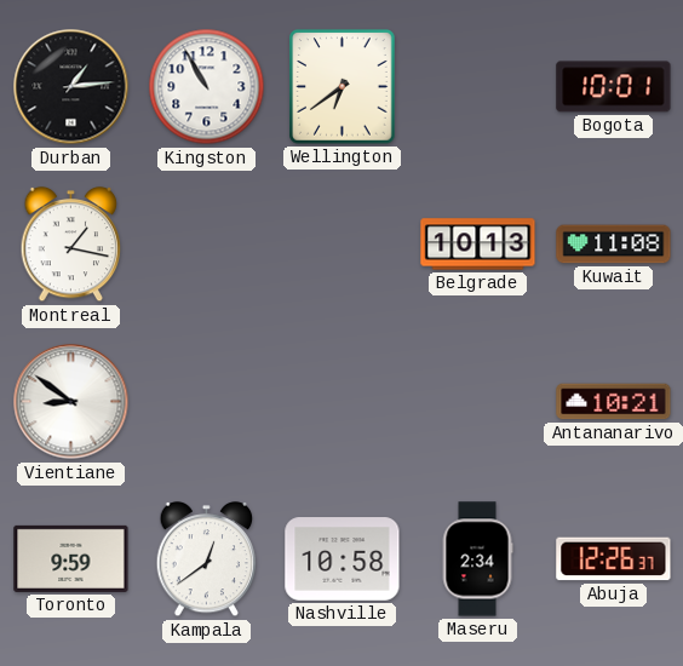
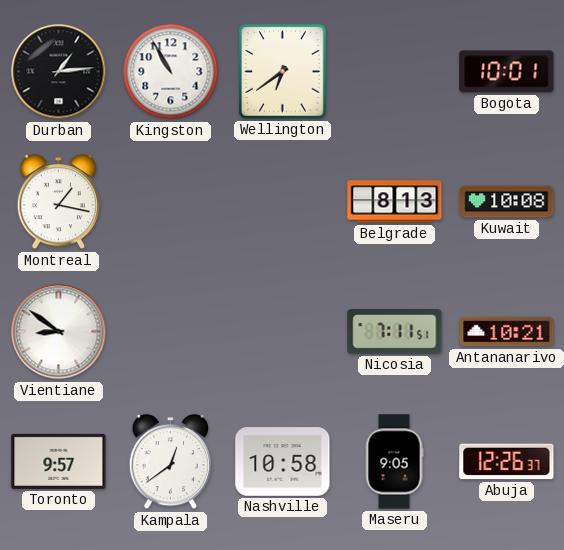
Belgrade: 10:13 -> 8:13
Kuwait: 11:08 -> 10:08
Nicosia: none -> 7:11
Toronto: 9:59 -> 9:57
Maseru: 2:34 -> 9:05
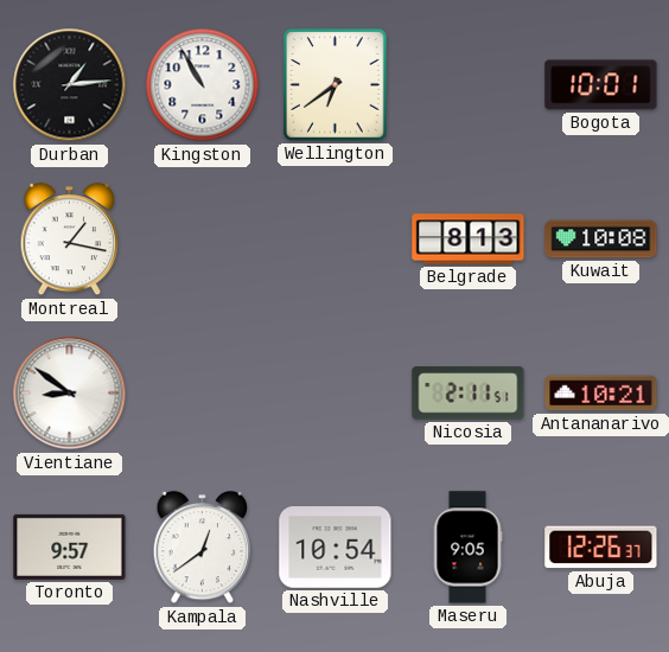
Nicosia: 7:11 -> 2:11
Nashville: 10:58 -> 10:54
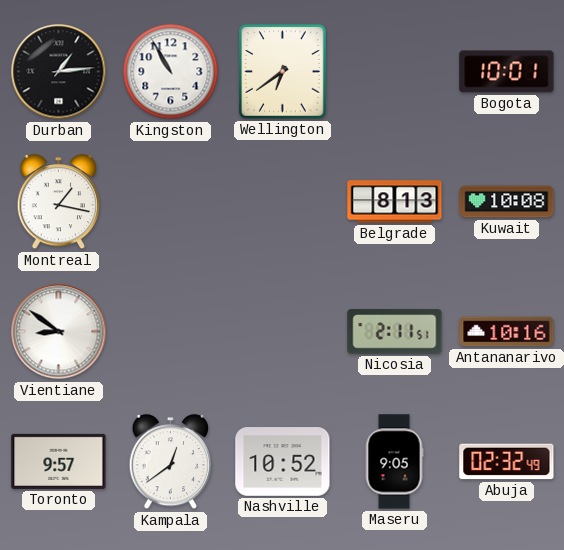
Antananarivo: 10:21 -> 10:16
Nashville: 10:54 -> 10:52
Abuja: 12:26 -> 02:32
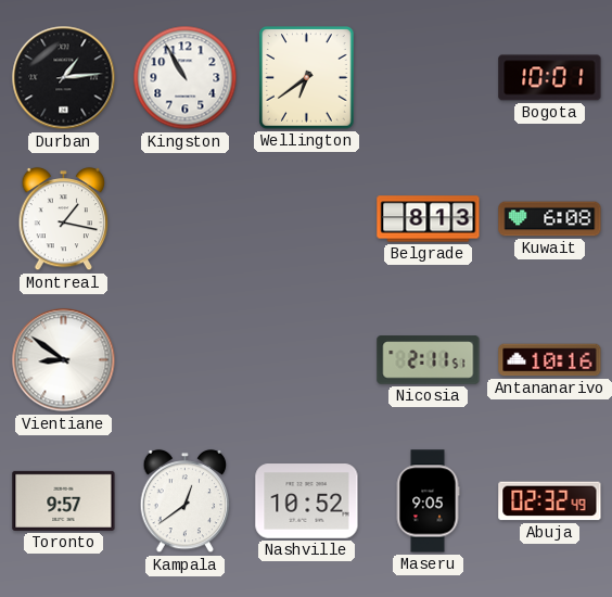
Kuwait: 10:08 -> 6:08
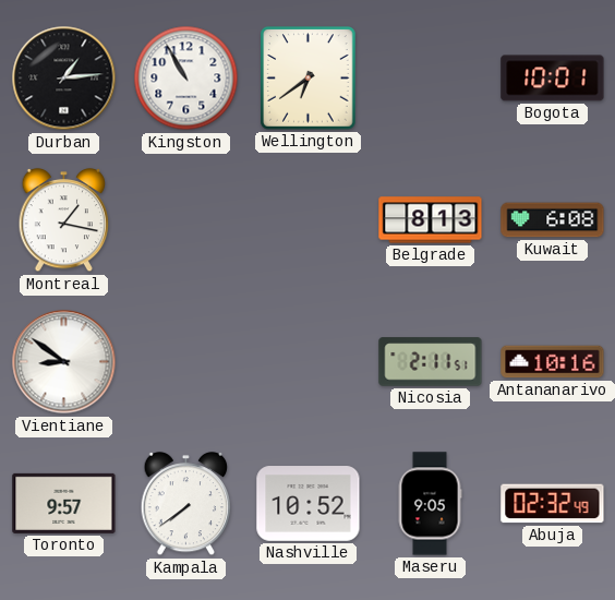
Kampala: 12:39 -> 7:39
